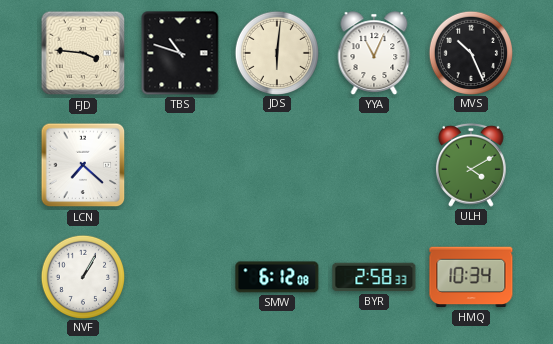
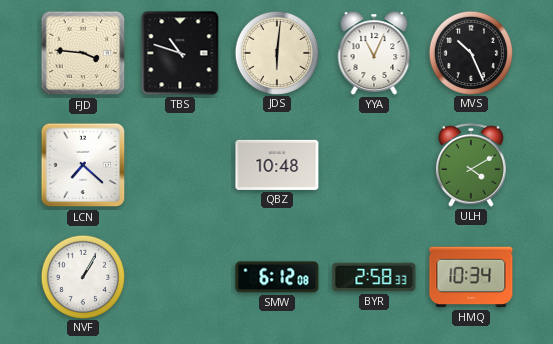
QBZ: none -> 10:48
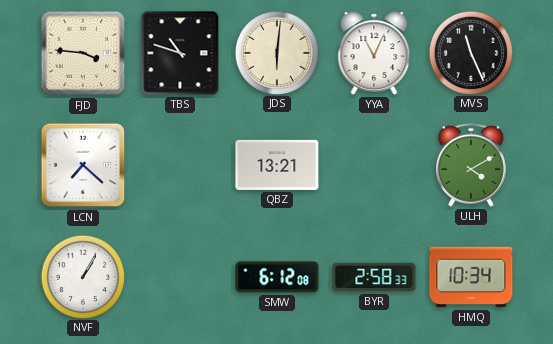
MVS: 10:26 -> 11:26
QBZ: 10:48 -> 13:21
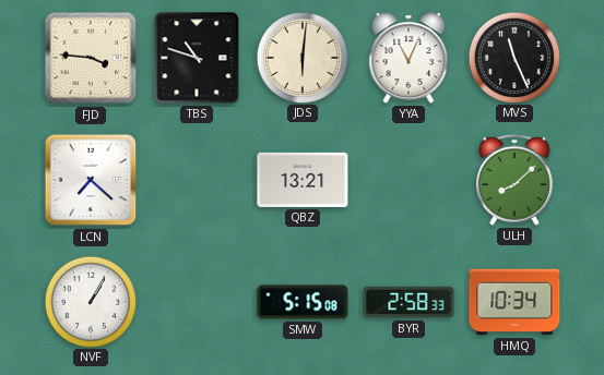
ULH: 4:10 -> 8:08
SMW: 6:12 -> 5:15
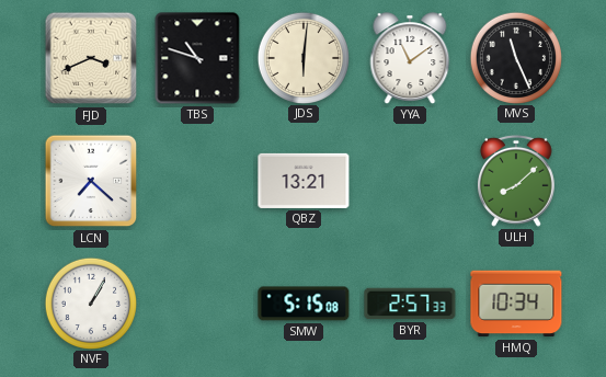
FJD: 3:46 -> 3:41
YYA: 11:04 -> 11:09
BYR: 2:58 -> 2:57
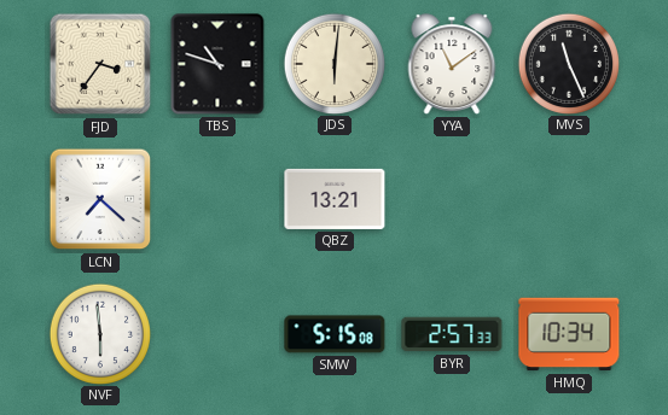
FJD: 3:41 -> 3:36
ULH: 8:08 -> none
NVF: 1:05 -> 5:59
